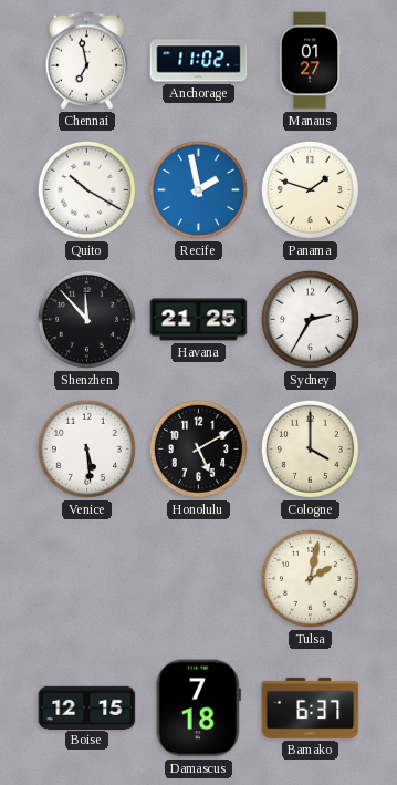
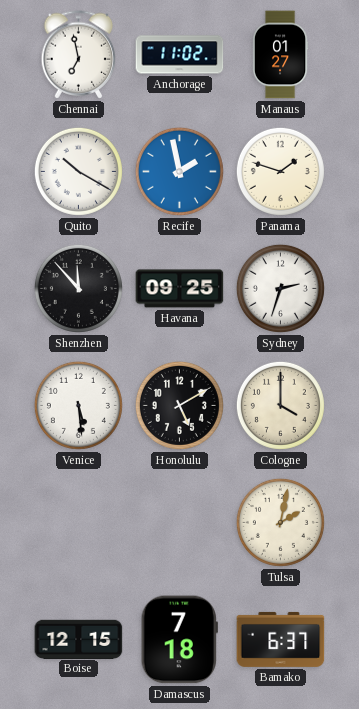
Havana: 21:25 -> 09:25
Sydney: 2:35 -> 2:33
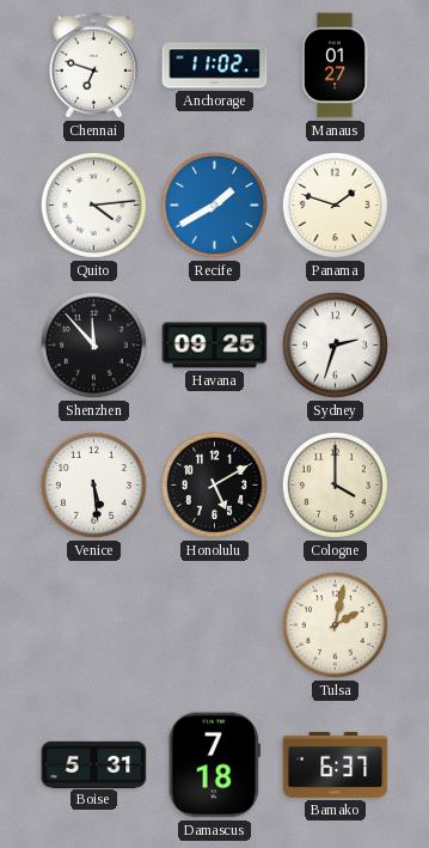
Chennai: 6:58 -> 6:48
Quito: 10:20 -> 4:14
Recife: 1:58 -> 1:40
Boise: 12:15 -> 5:31
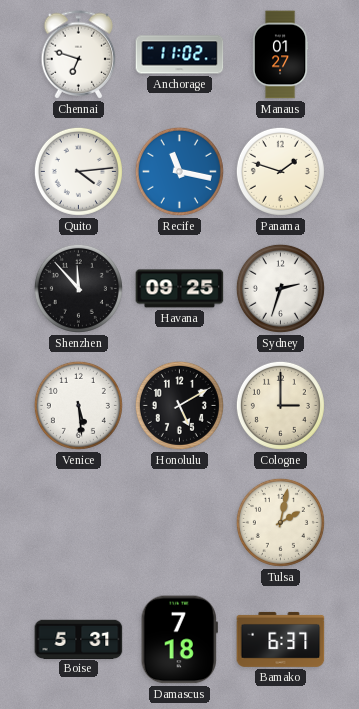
Recife: 1:40 -> 11:17
Cologne: 4:00 -> 3:00
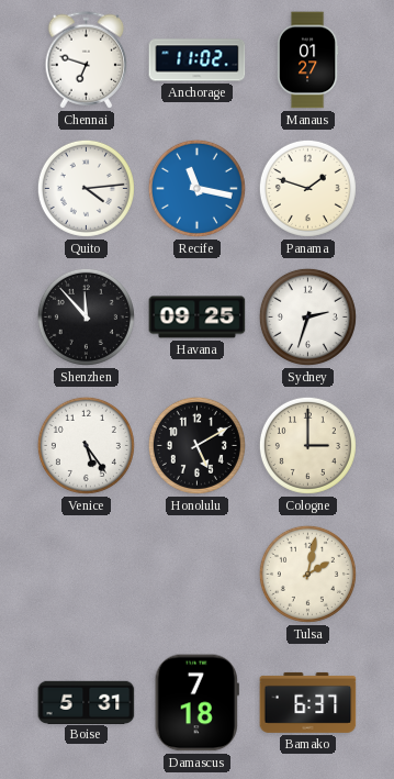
Venice: 5:29 -> 5:24
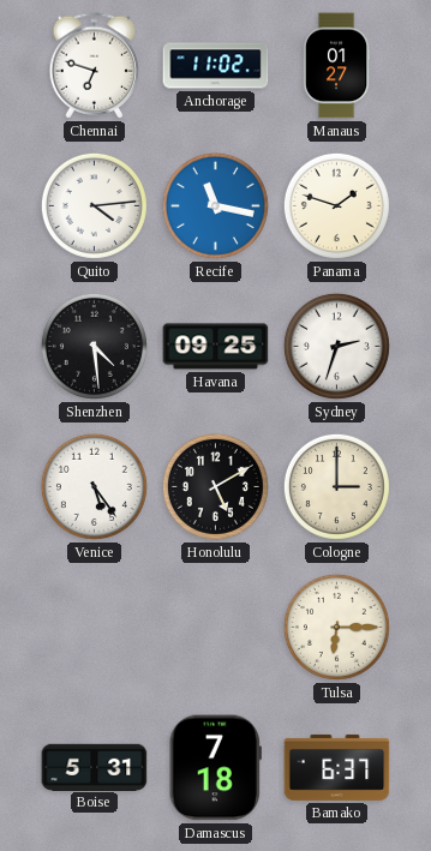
Shenzhen: 11:53 -> 4:29
Tulsa: 2:02 -> 6:15
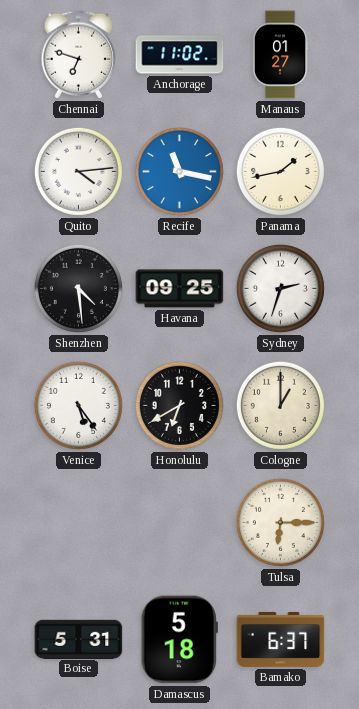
Panama: 1:48 -> 1:43
Honolulu: 5:10 -> 6:40
Cologne: 3:00 -> 1:00
Damascus: 7:18 -> 5:18
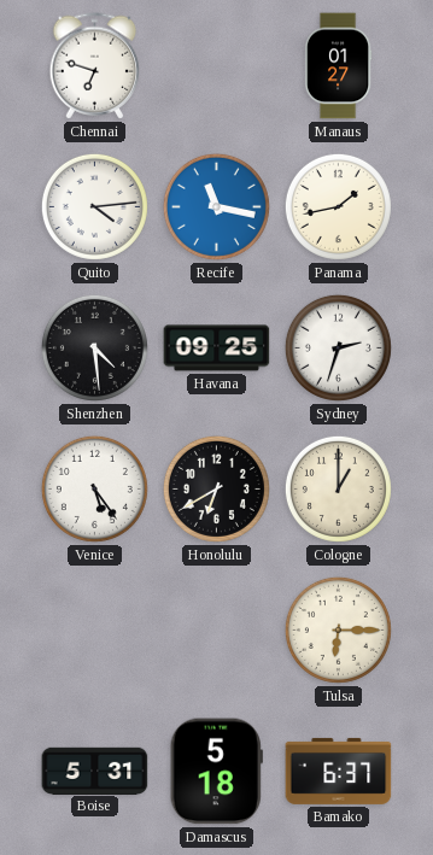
Anchorage: 11:02 -> none
